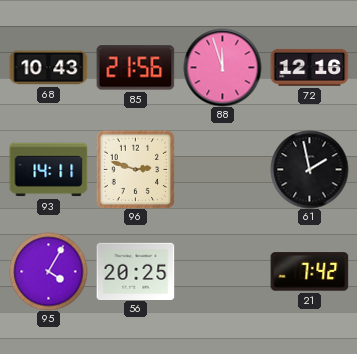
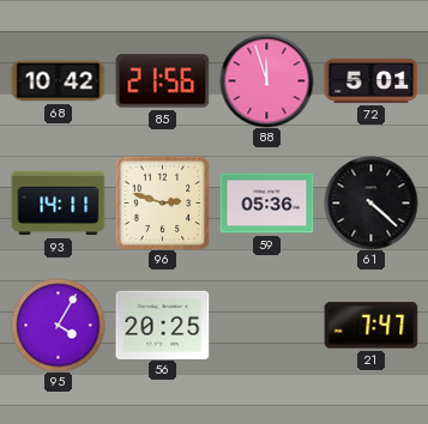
68: 10:43 -> 10:42
72: 12:16 -> 5:01
59: none -> 05:36
61: 1:58 -> 4:22
21: 7:42 -> 7:47
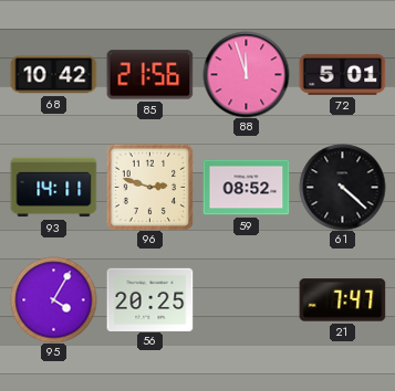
59: 05:36 -> 08:52
